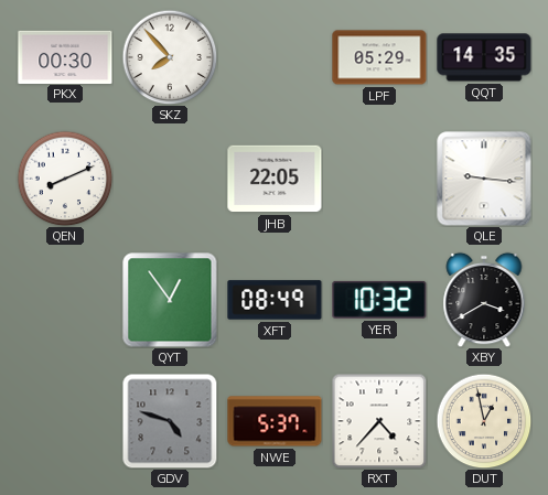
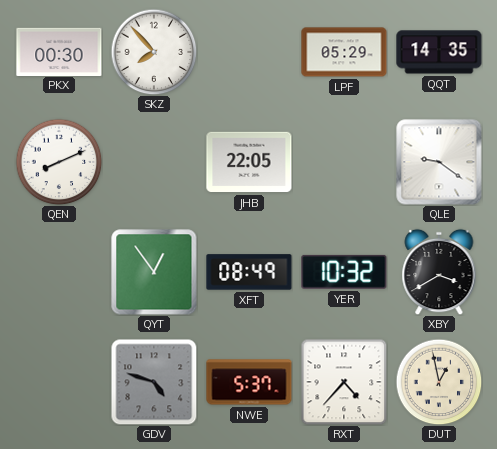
QLE: 9:16 -> 9:21
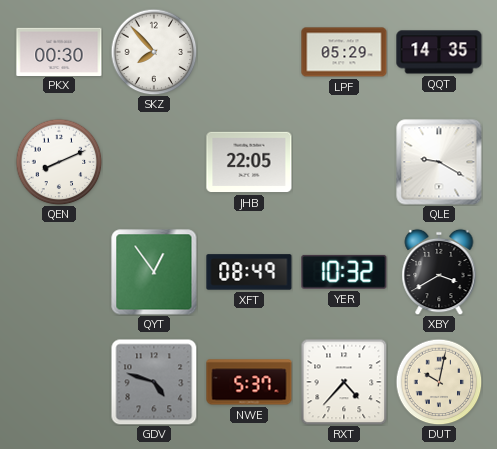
QLE: 9:21 -> 9:20
DUT: 12:58 -> 10:02
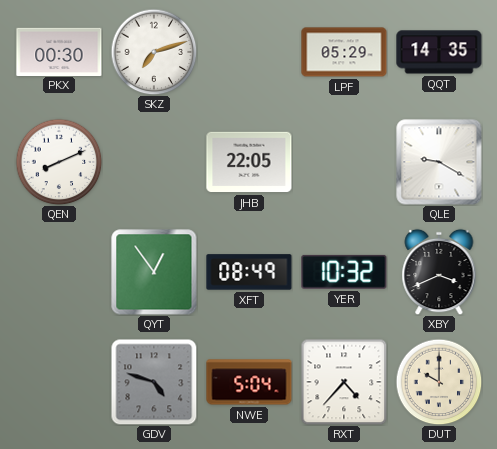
SKZ: 7:53 -> 7:12
XBY: 3:40 -> 3:41
NWE: 5:37 -> 5:04
DUT: 10:02 -> 10:00
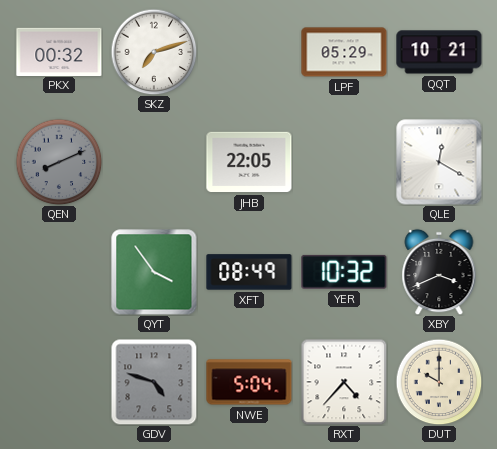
PKX: 00:30 -> 00:32
QQT: 14:35 -> 10:21
QEN dial: white -> grey
QLE: 9:20 -> 12:20
QYT: 12:54 -> 3:54
